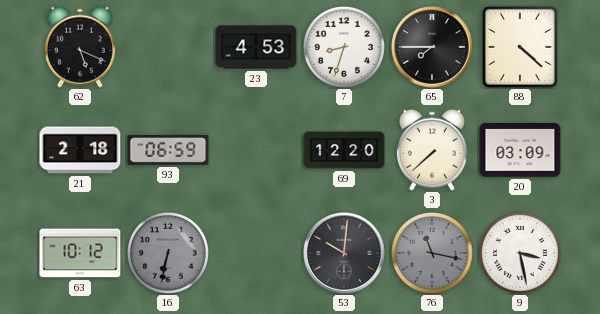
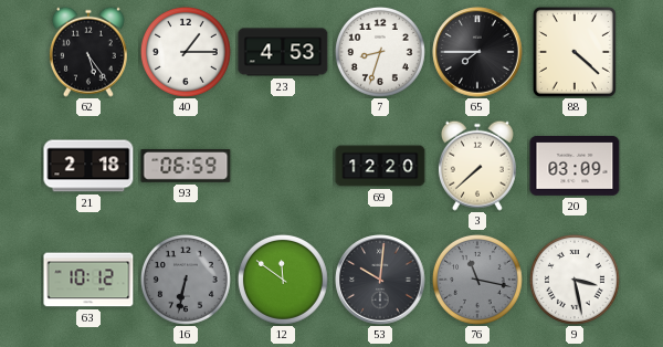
62: 5:19 -> 5:24
40: none -> 1:15
12: none -> 11:51
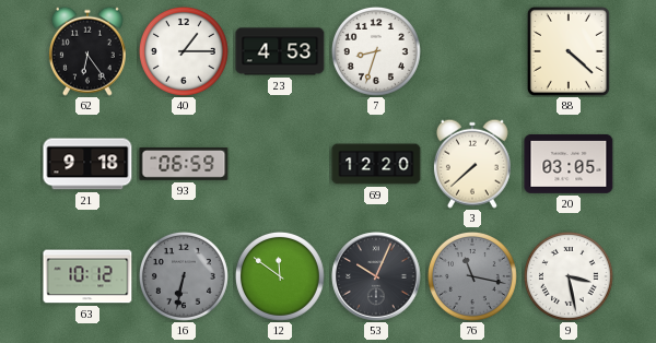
62: 5:24 -> 6:24
65: 7:45 -> none
21: 2:18 -> 9:18
20: 03:09 -> 03:05
53: 10:01 -> 10:04
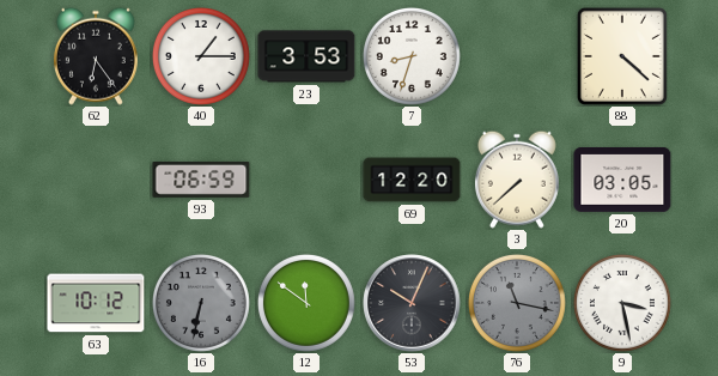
23: 4:53 -> 3:53
21: 9:18 -> none
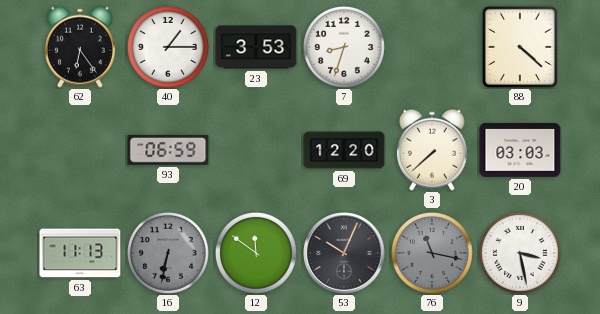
20: 03:05 -> 03:03
63: 10:12 -> 11:13
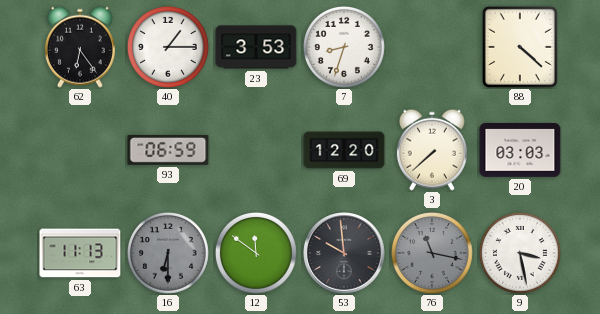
16: 6:32 -> 6:30
53: 10:04 -> 9:59
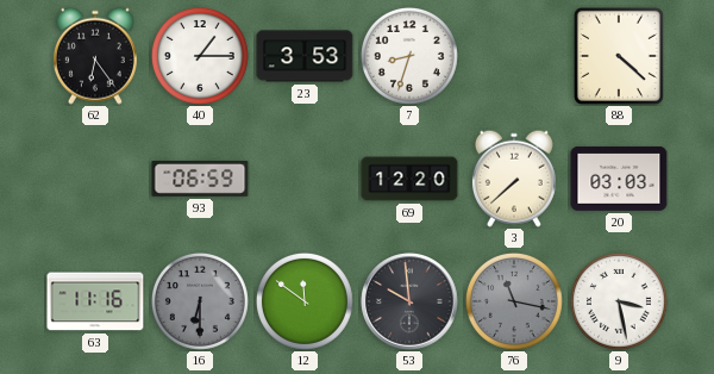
63: 11:13 -> 11:16
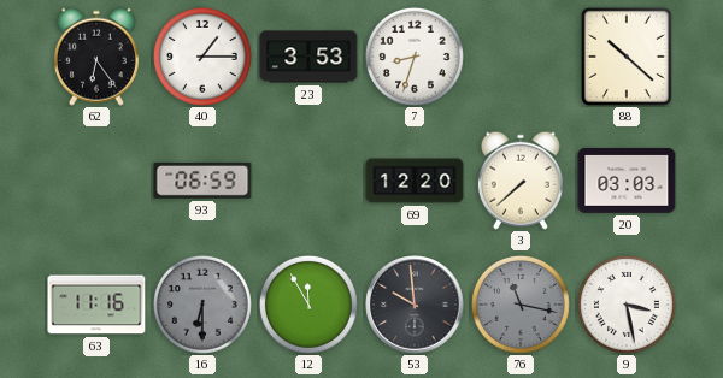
88: 4:22 -> 10:22
12: 11:51 -> 11:55
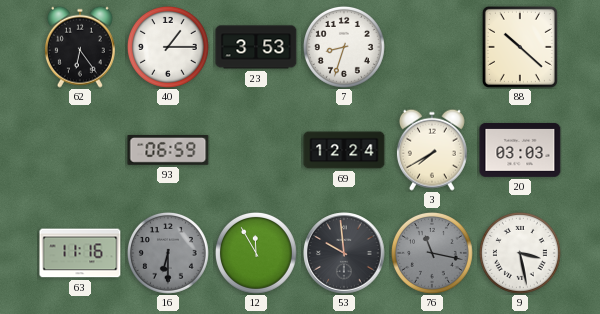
69: 12:20 -> 12:24
3: 7:38 -> 7:40
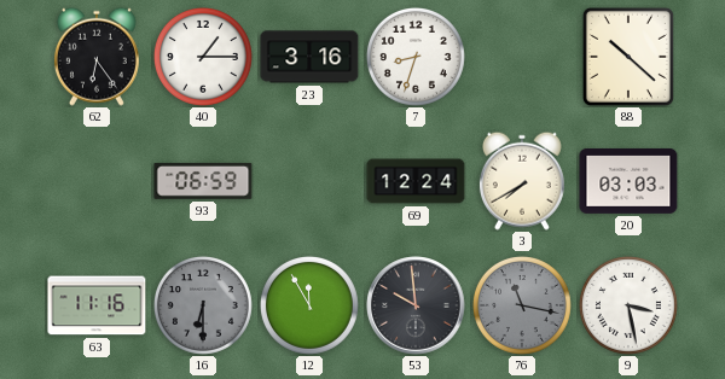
23: 3:53 -> 3:16
